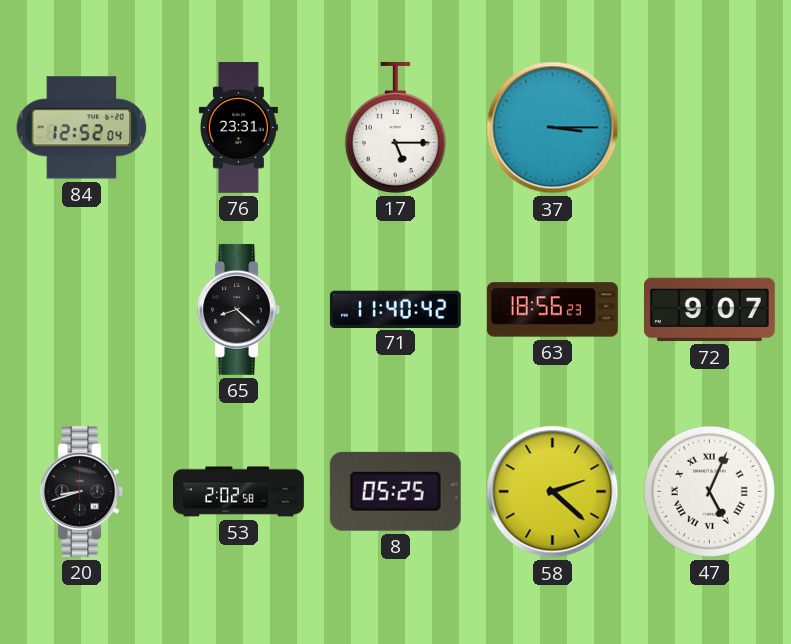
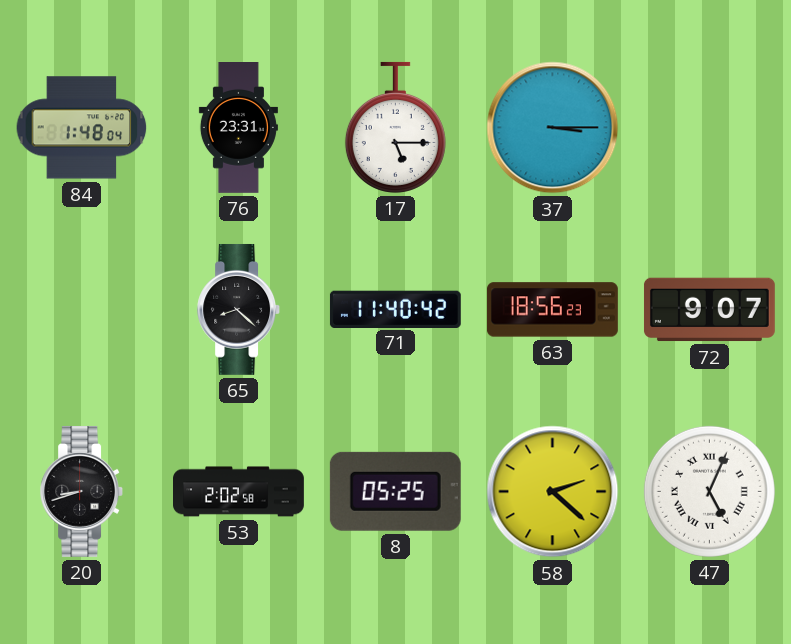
84: 12:52 -> 1:48
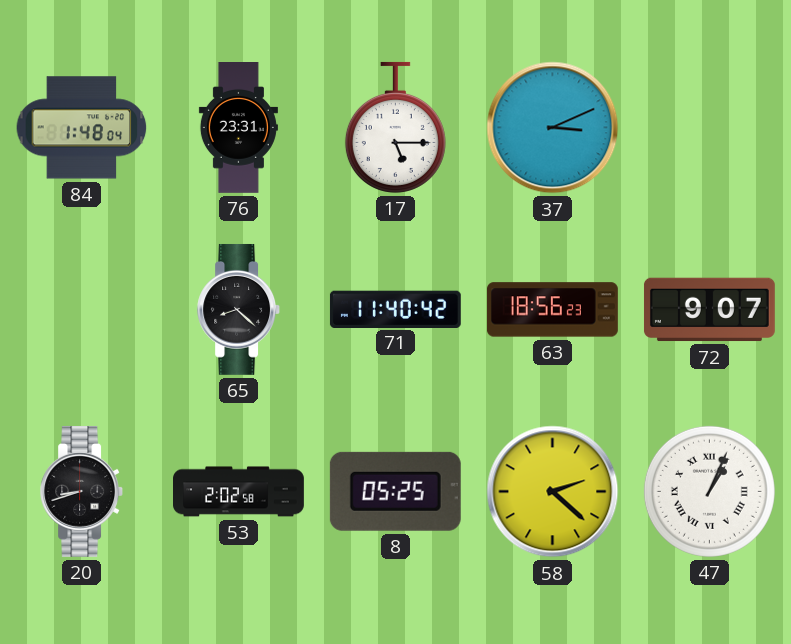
37: 3:15 -> 3:11
47: 5:04 -> 1:04
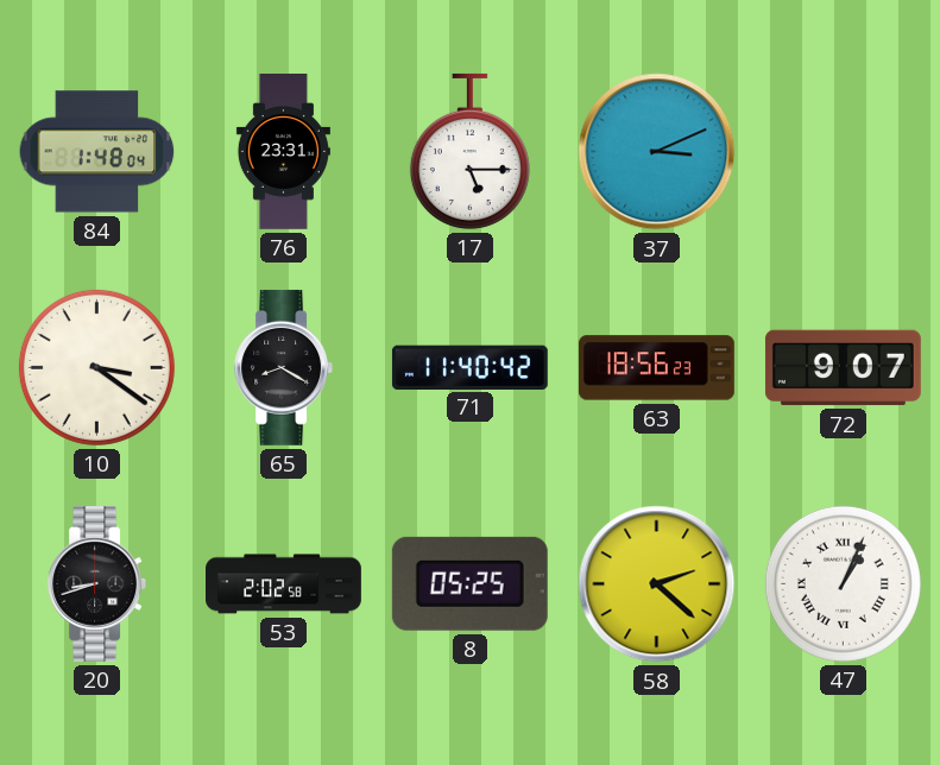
10: none -> 3:21
65: 8:22 -> 8:20
